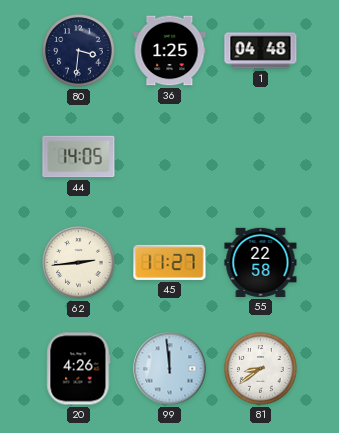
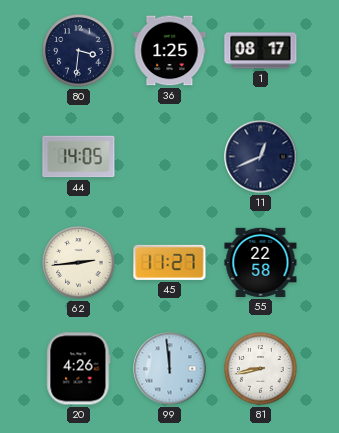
1: 04:48 -> 08:17
11: none -> 12:41
81: 8:39 -> 8:43
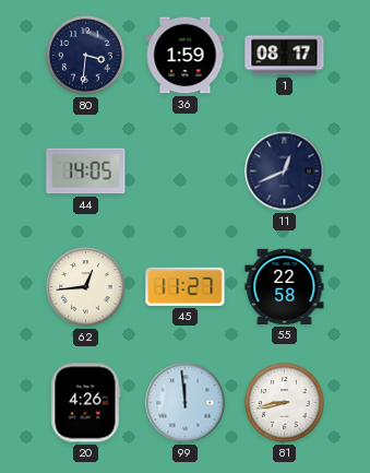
36: 1:25 -> 1:59
62: 2:44 -> 12:44
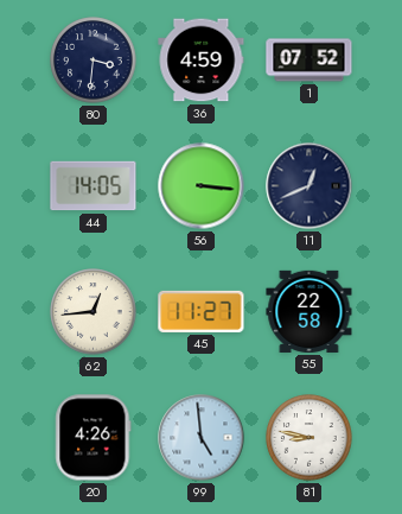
36: 1:59 -> 4:59
1: 08:17 -> 07:52
56: none -> 3:16
99: 11:59 -> 4:59
81: 8:43 -> 8:47
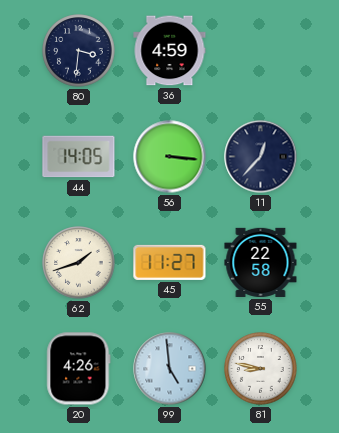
1: 07:52 -> none
11: 12:41 -> 12:37
62: 12:44 -> 1:42
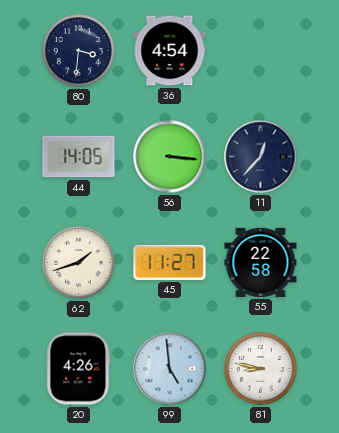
36: 4:59 -> 4:54
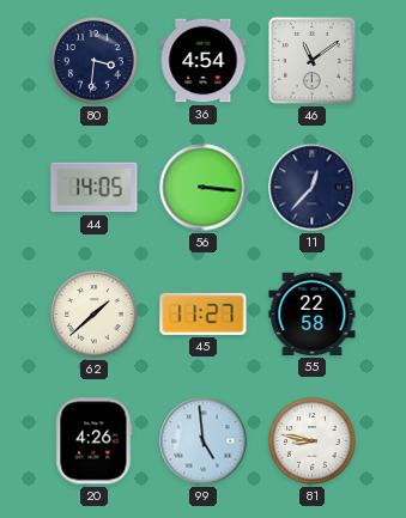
46: none -> 11:09
62: 1:42 -> 1:38
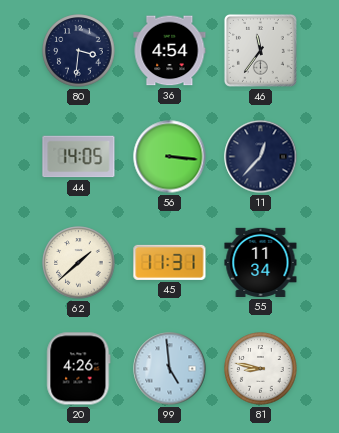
46: 11:09 -> 11:36
45: 11:27 -> 11:31
55: 22:58 -> 11:34
